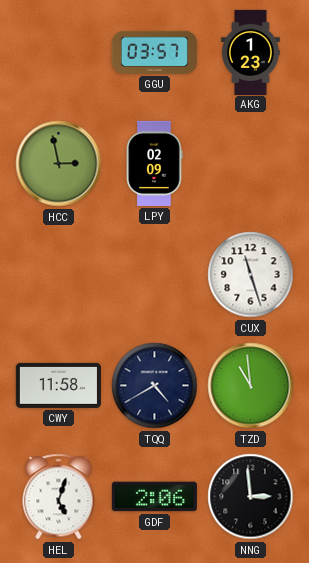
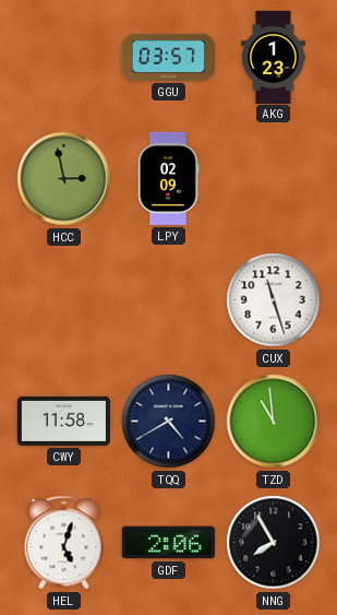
NNG: 2:59 -> 7:55
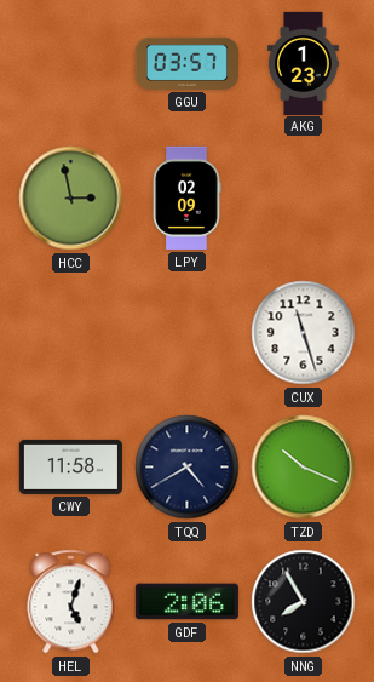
TZD: 10:59 -> 10:19
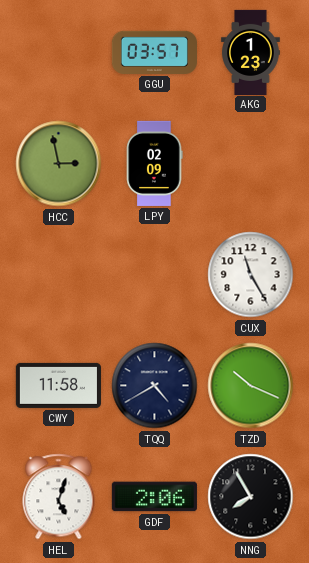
CUX: 11:27 -> 11:25
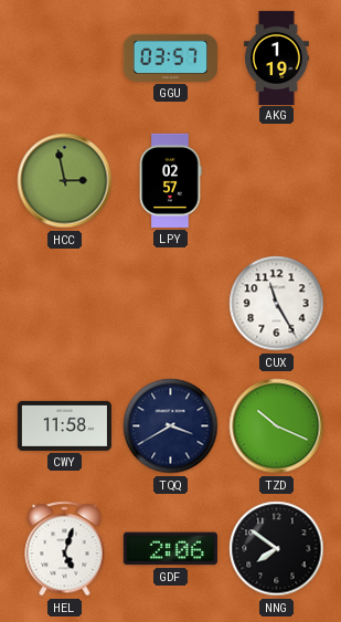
AKG: 1:23 -> 1:19
LPY: 02:09 -> 02:57
TQQ: 4:40 -> 3:40
NNG: 7:55 -> 7:51
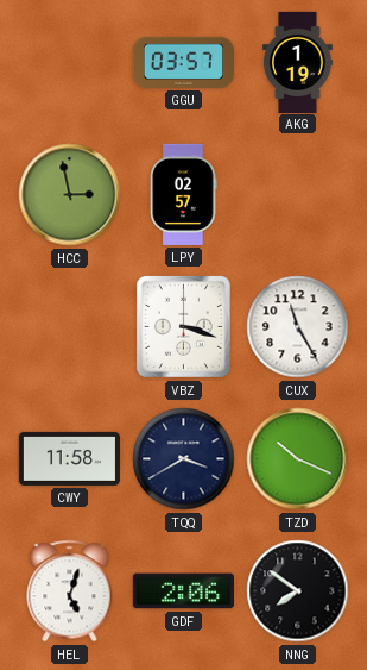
VBZ: none -> 3:18
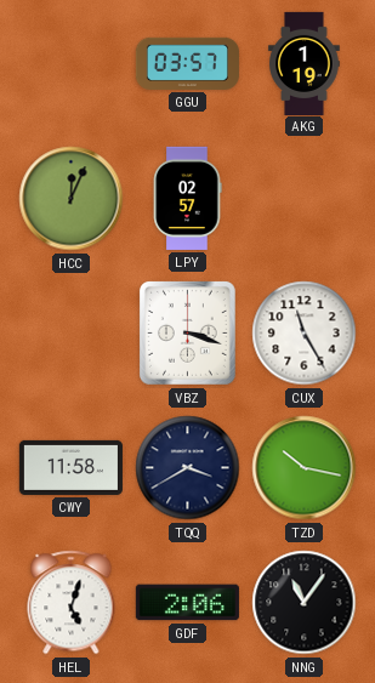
HCC: 2:58 -> 12:04
TZD: 10:19 -> 10:17
NNG: 7:51 -> 11:06
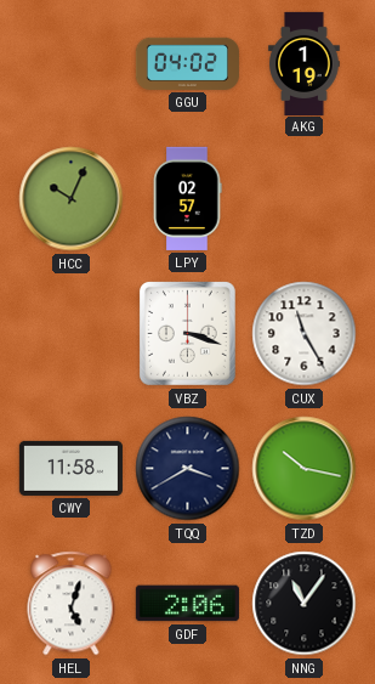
GGU: 03:57 -> 04:02
HCC: 12:04 -> 10:04
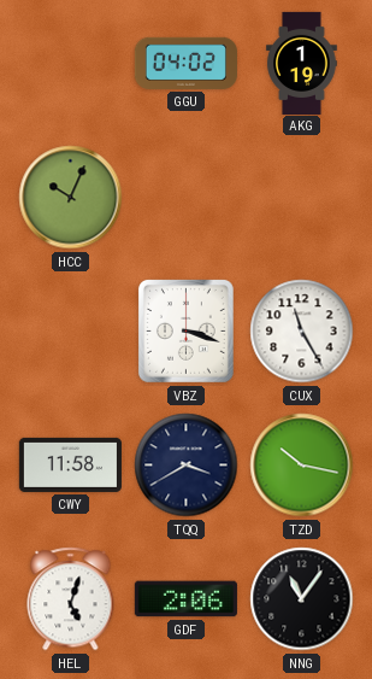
LPY: 02:57 -> none
